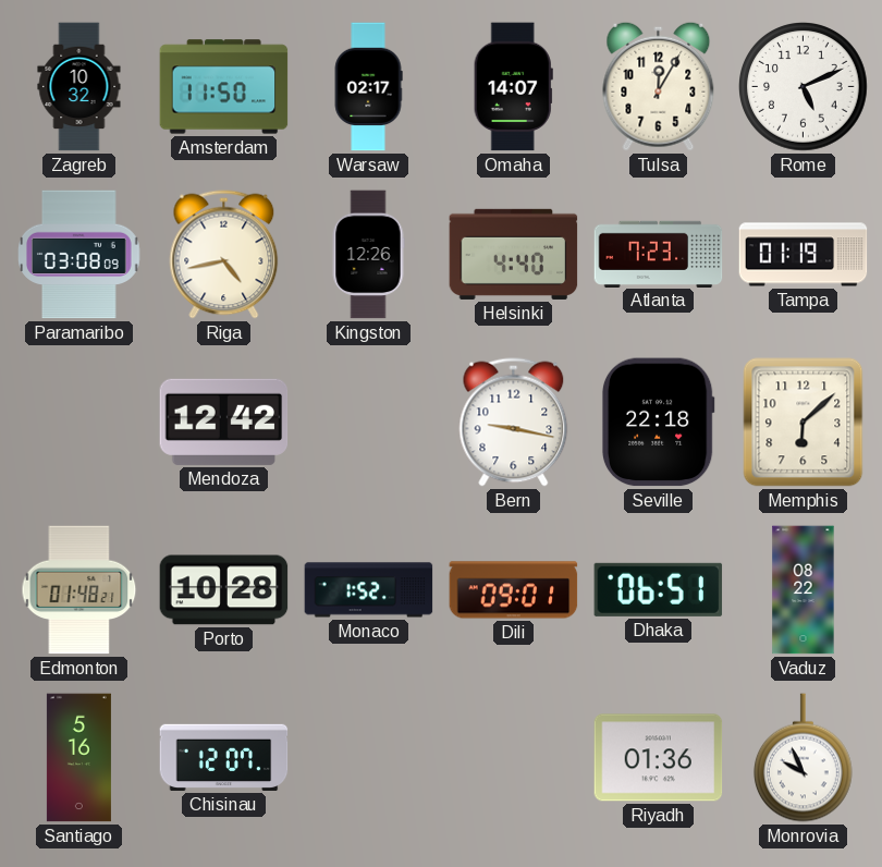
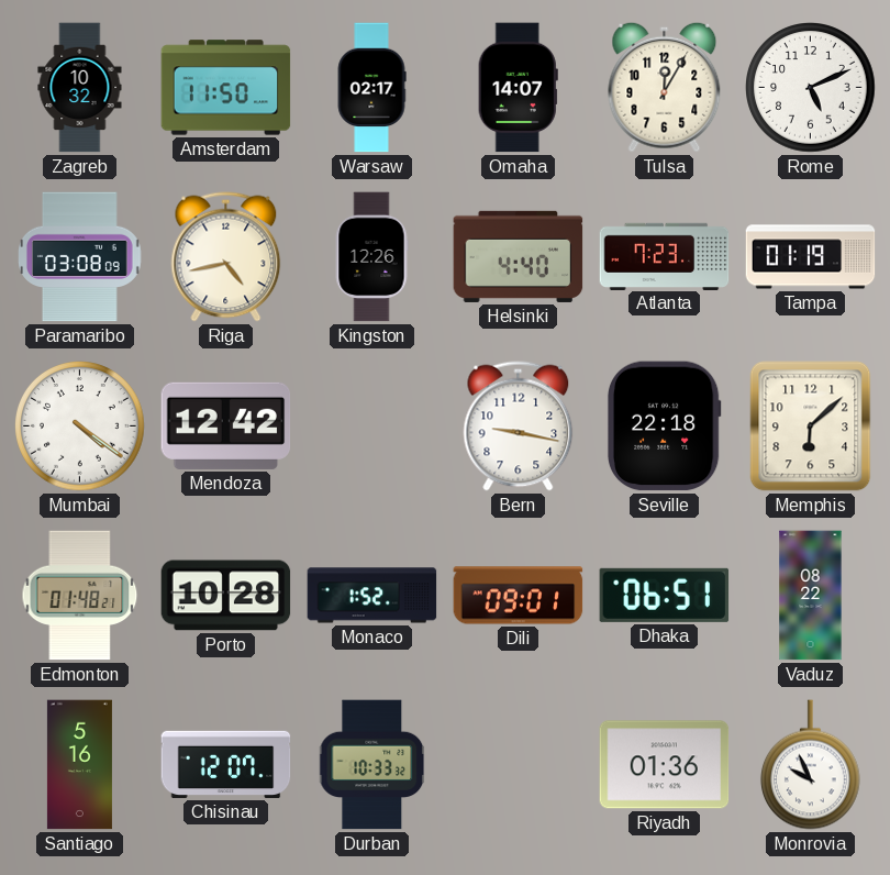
Mumbai: none -> 4:21
Durban: none -> 10:33
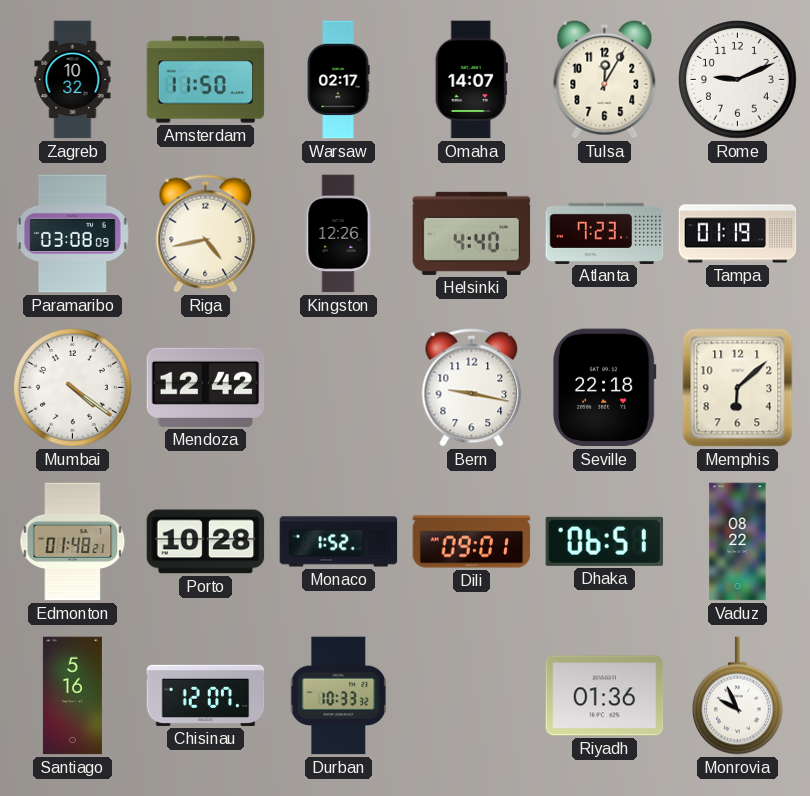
Rome: 5:11 -> 9:11
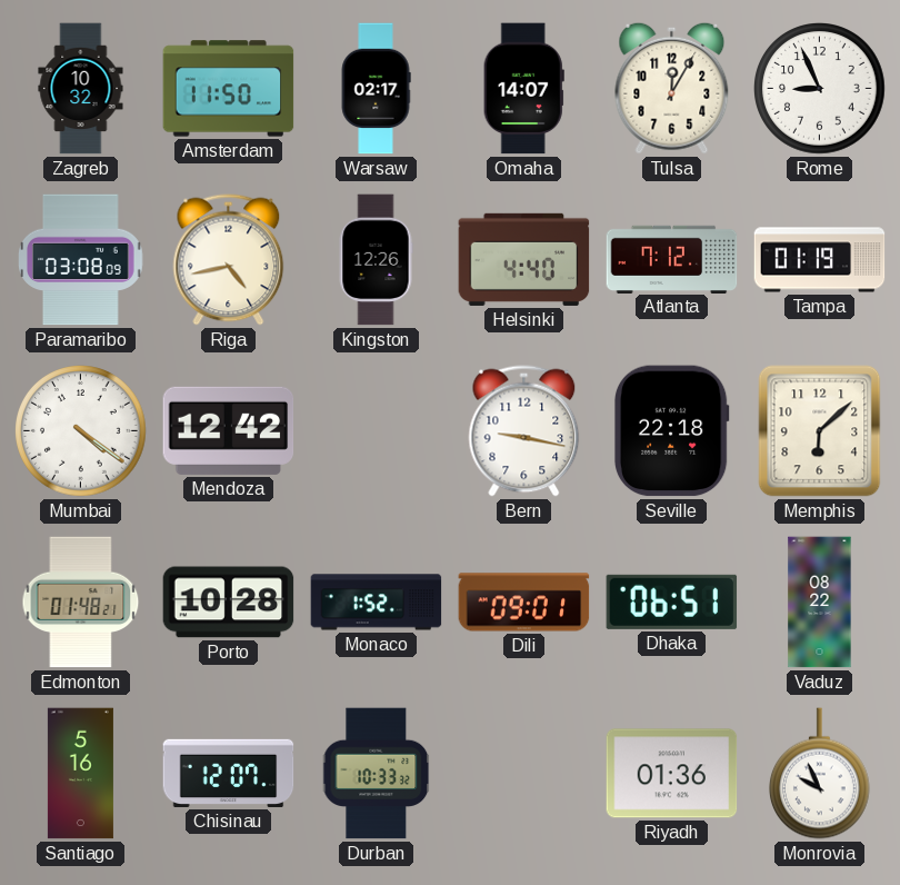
Rome: 9:11 -> 8:56
Atlanta: 7:23 -> 7:12
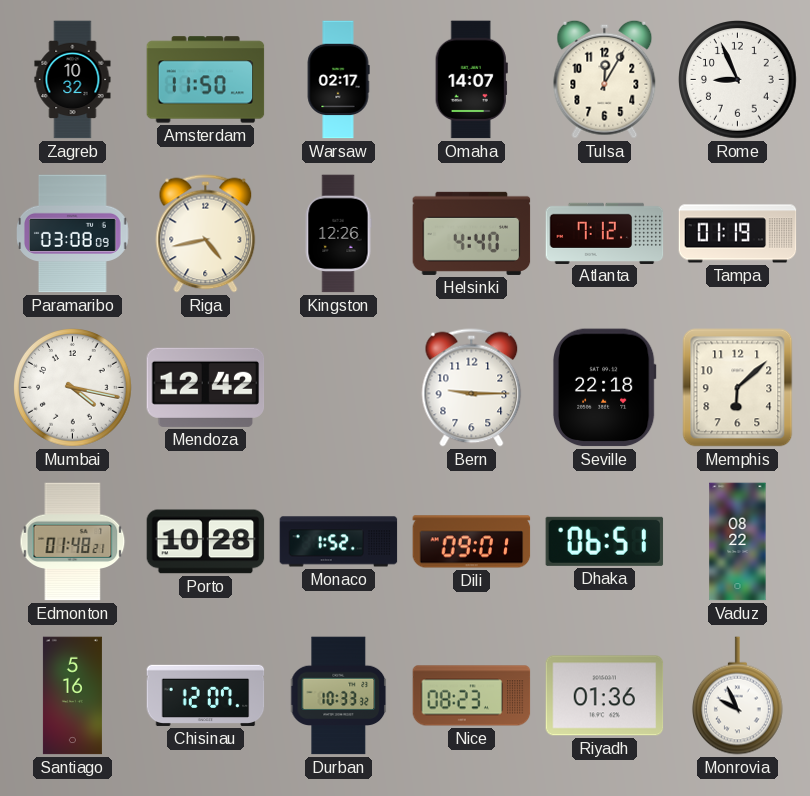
Mumbai: 4:21 -> 4:17
Bern: 9:17 -> 9:15
Nice: none -> 08:23
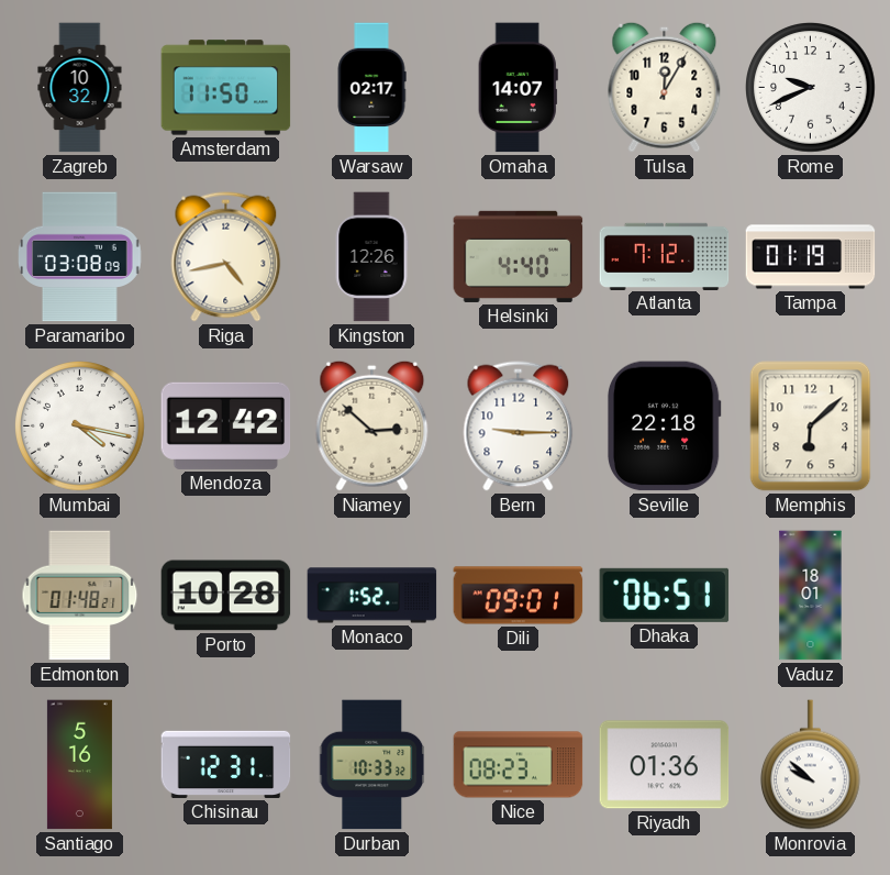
Rome: 8:56 -> 9:41
Niamey: none -> 2:52
Vaduz: 08:22 -> 18:01
Chisinau: 12:07 -> 12:31
Monrovia: 9:56 -> 9:52
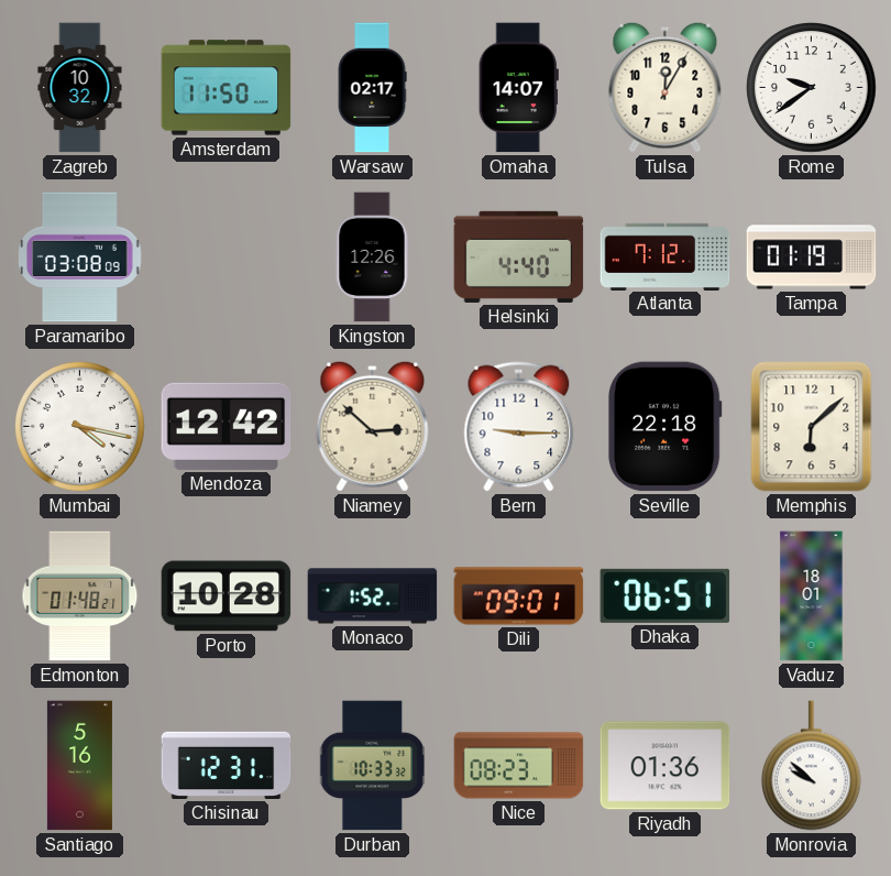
Rome: 9:41 -> 9:39
Riga: 4:43 -> none
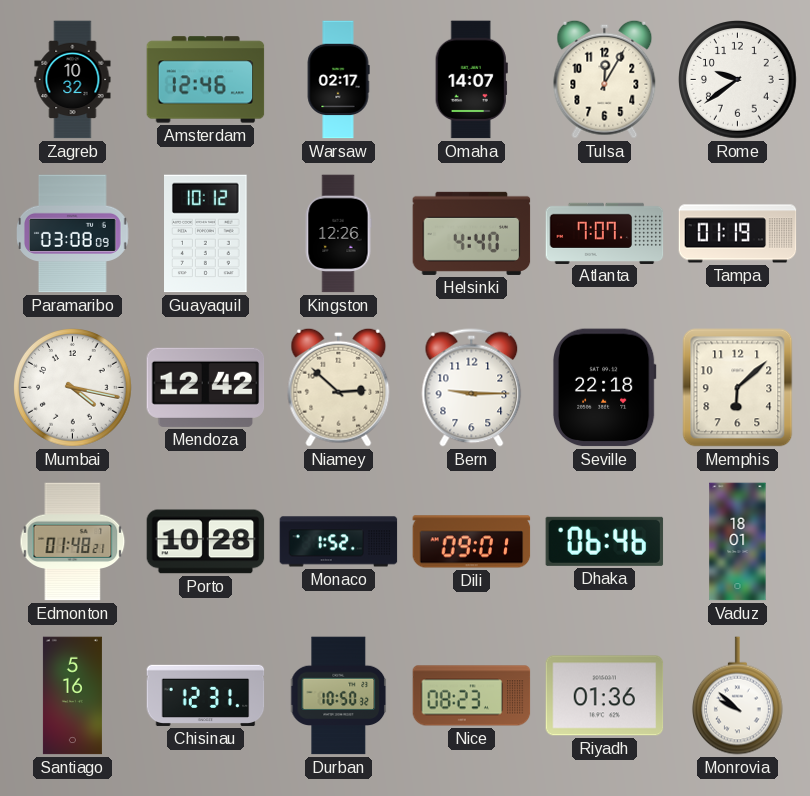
Amsterdam: 11:50 -> 12:46
Guayaquil: none -> 10:12
Atlanta: 7:12 -> 7:07
Dhaka: 06:51 -> 06:46
Durban: 10:33 -> 10:50
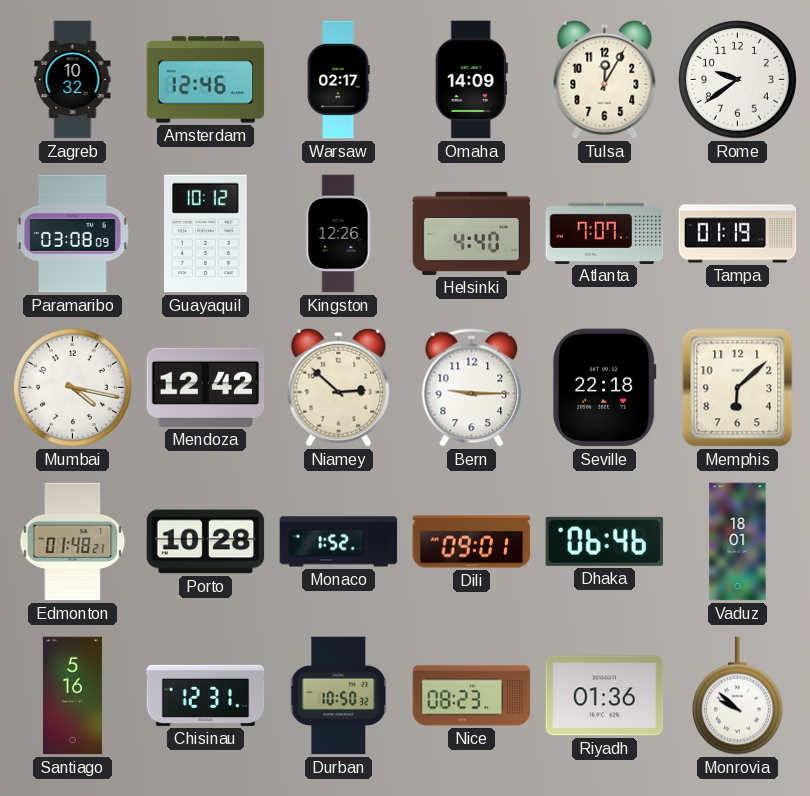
Omaha: 14:07 -> 14:09
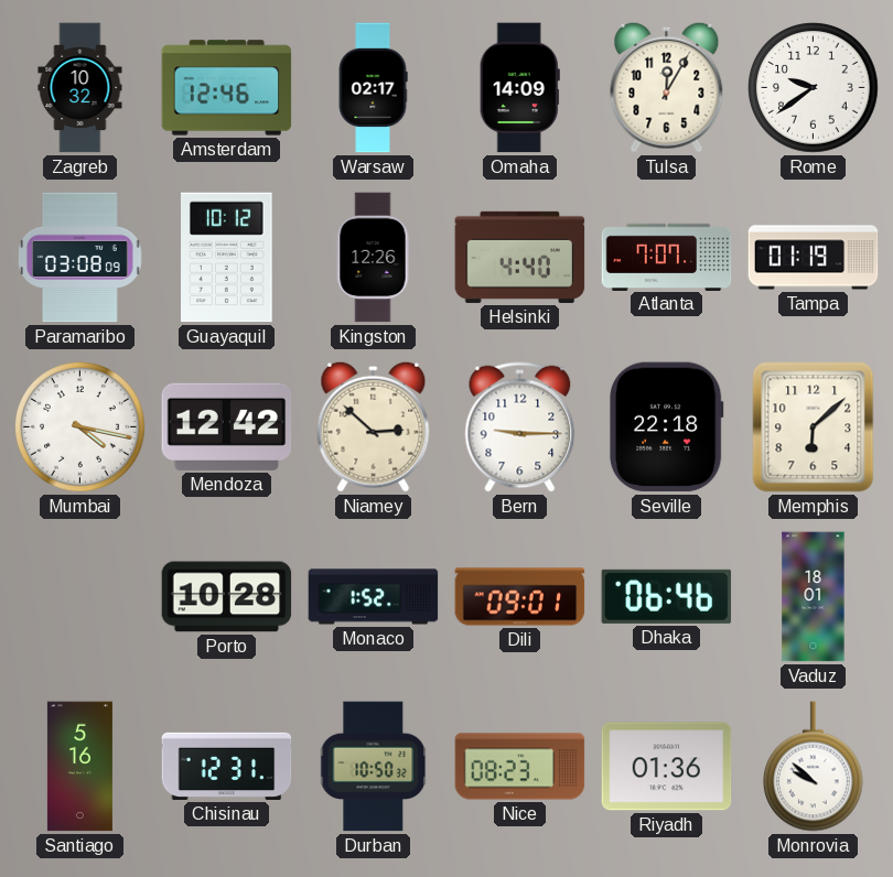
Edmonton: 01:48 -> none
